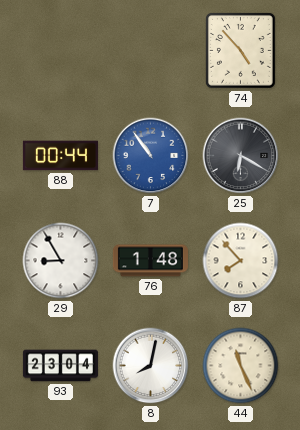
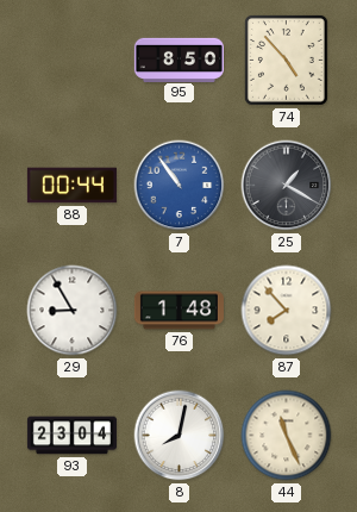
95: none -> 8:50
25: 6:20 -> 1:20
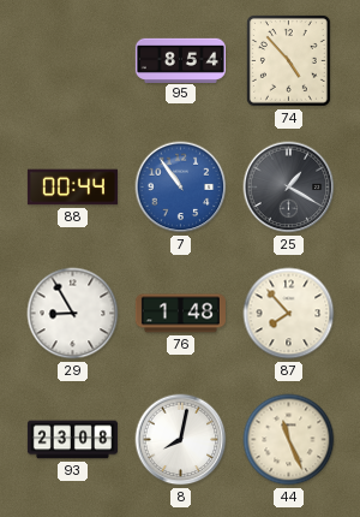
95: 8:50 -> 8:54
93: 23:04 -> 23:08
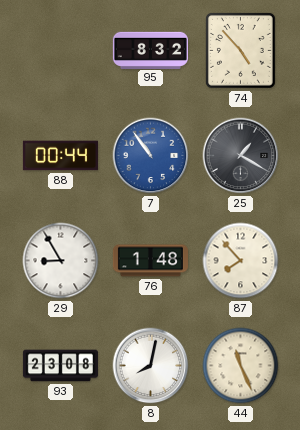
95: 8:54 -> 8:32
